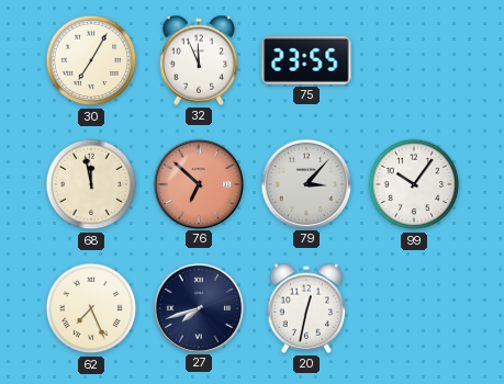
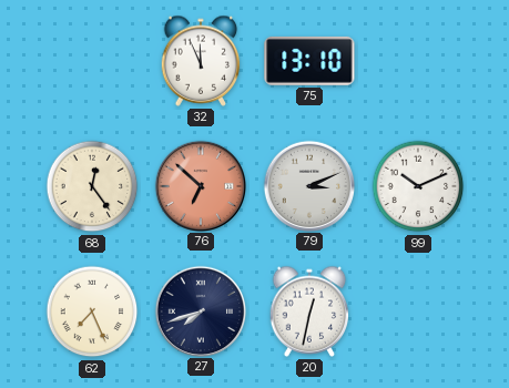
30: 7:05 -> none
75: 23:55 -> 13:10
68: 11:58 -> 12:24
79: 3:07 -> 3:11
99: 10:06 -> 10:11
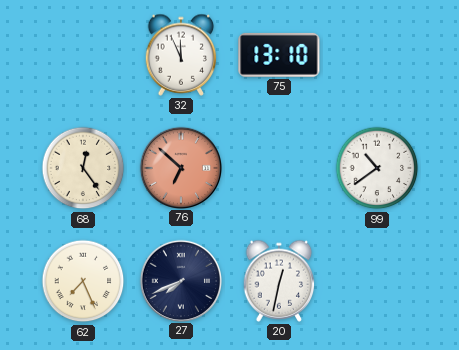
79: 3:11 -> none
99: 10:11 -> 10:39
27: 7:42 -> 7:41
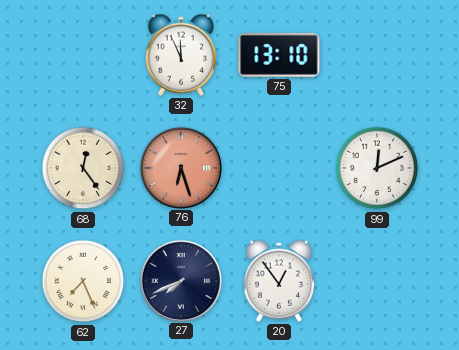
76: 6:52 -> 6:27
99: 10:39 -> 12:11
20: 12:32 -> 12:54
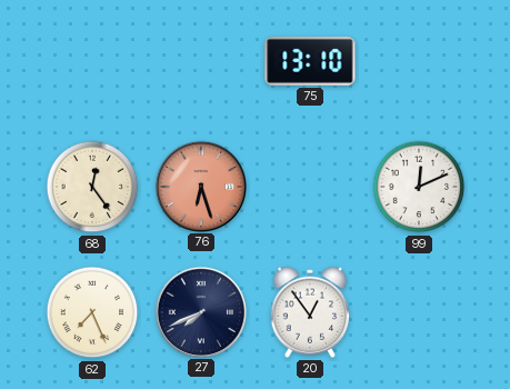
32: 11:56 -> none
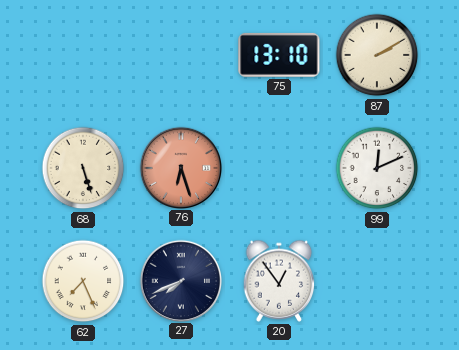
87: none -> 2:10
68: 12:24 -> 5:27
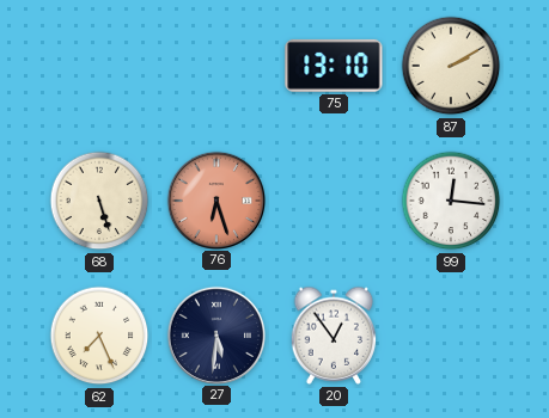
99: 12:11 -> 12:16
27: 7:41 -> 5:31
